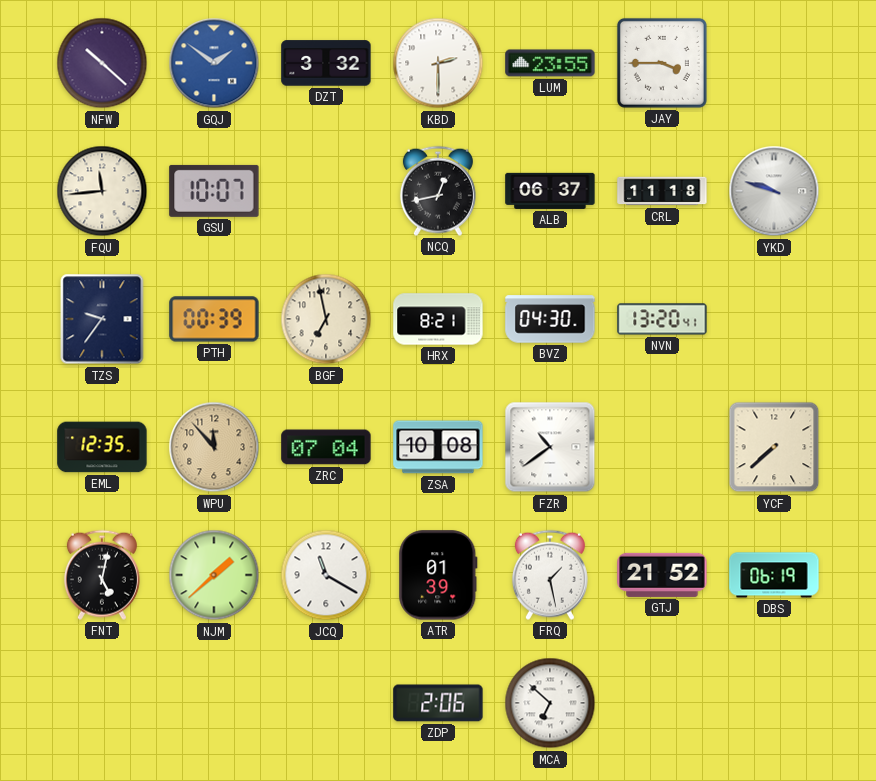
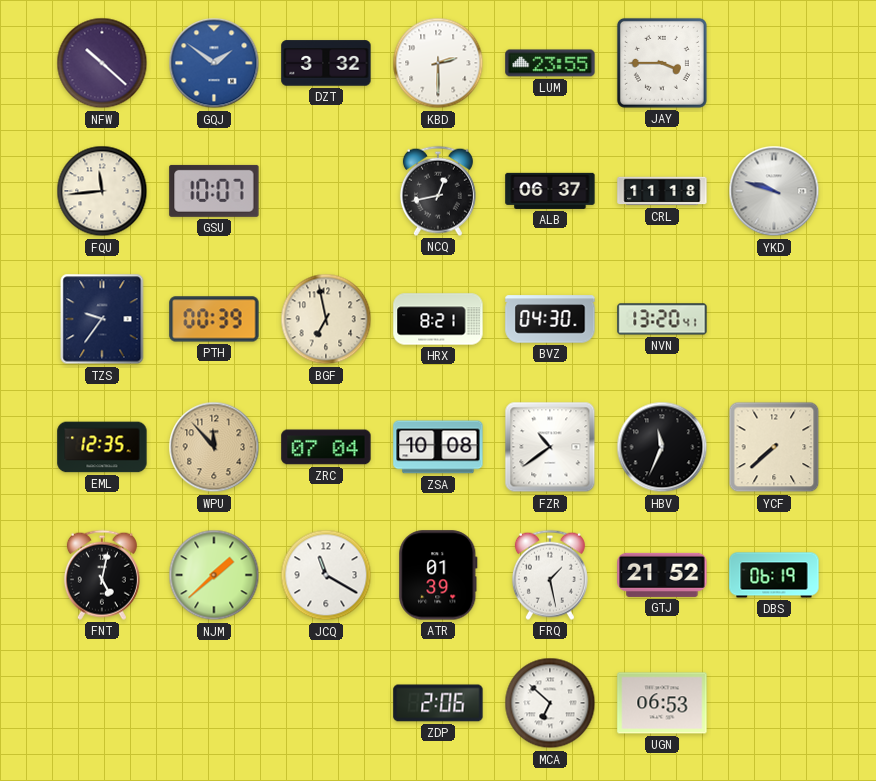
HBV: none -> 11:34
UGN: none -> 06:53
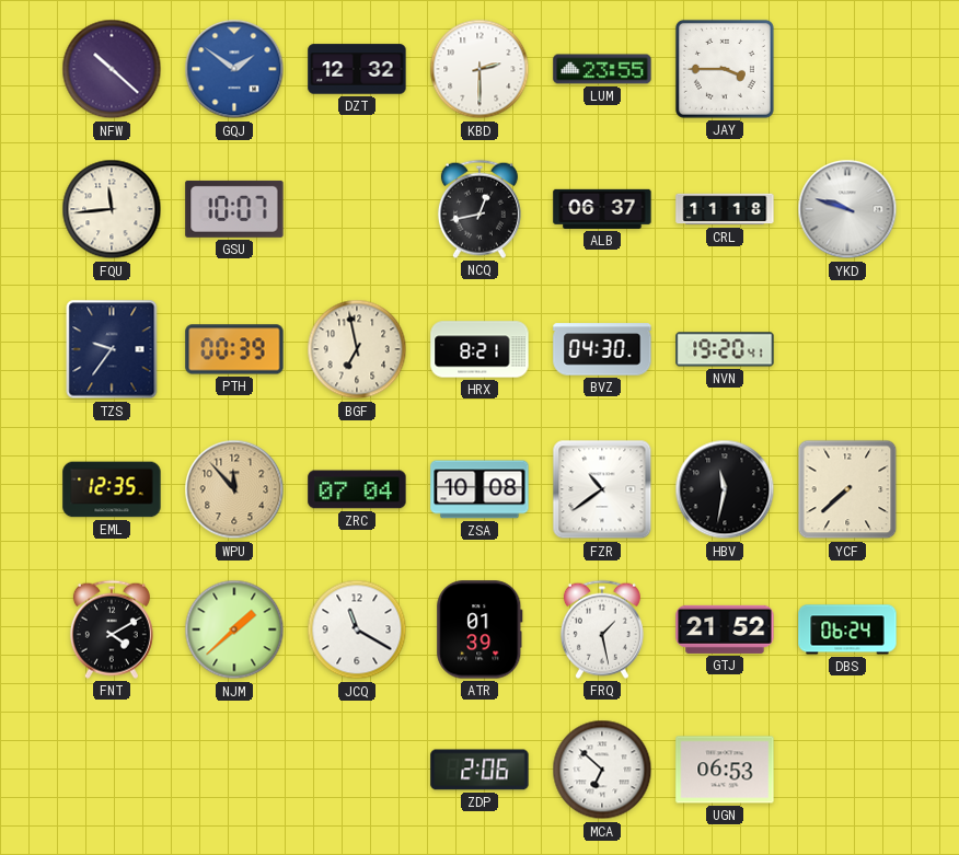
DZT: 3:32 -> 12:32
NVN: 13:20 -> 19:20
HBV: 11:34 -> 11:32
FNT: 5:02 -> 4:10
DBS: 06:19 -> 06:24
